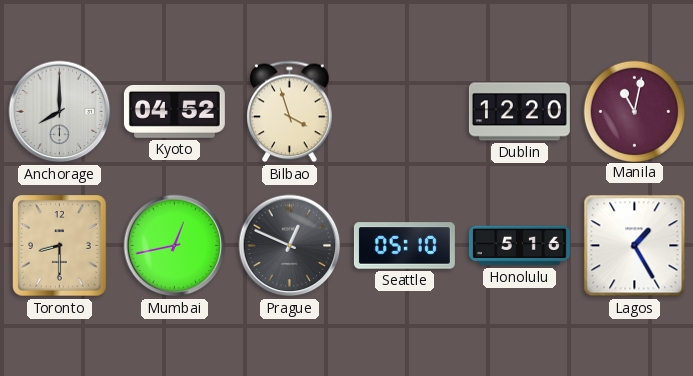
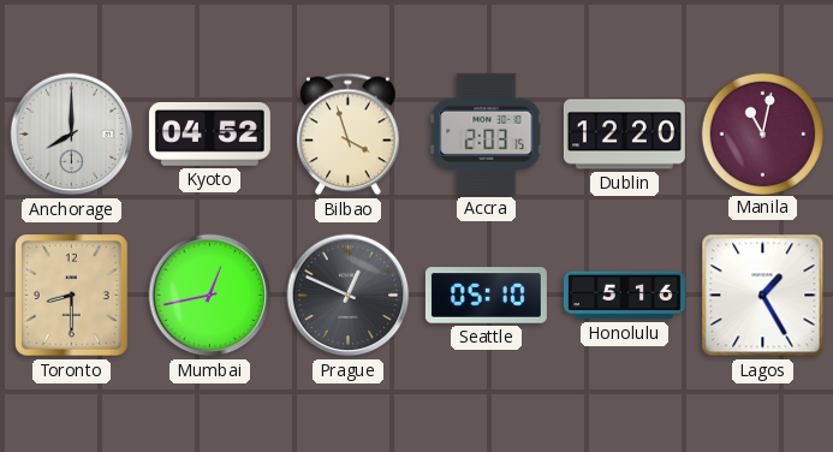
Accra: none -> 2:03
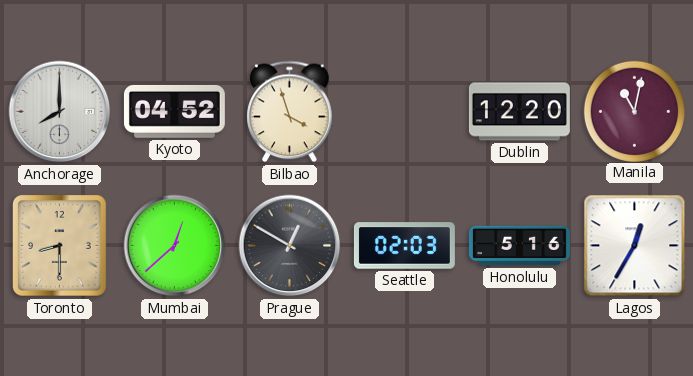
Accra: 2:03 -> none
Mumbai: 12:43 -> 12:38
Prague: 12:49 -> 12:50
Seattle: 05:10 -> 02:03
Lagos: 1:25 -> 12:35
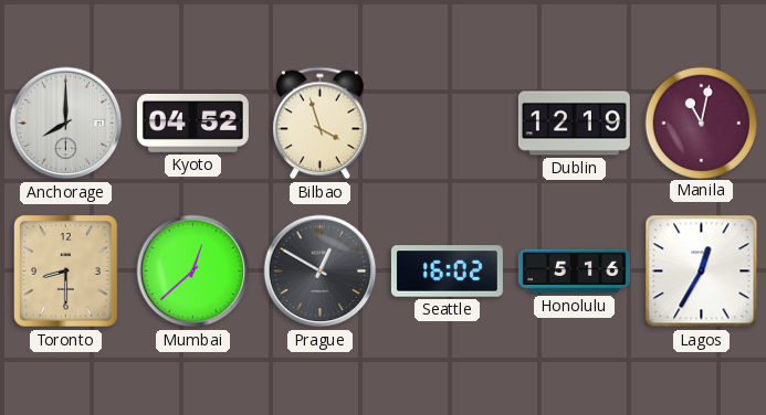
Dublin: 12:20 -> 12:19
Seattle: 02:03 -> 16:02
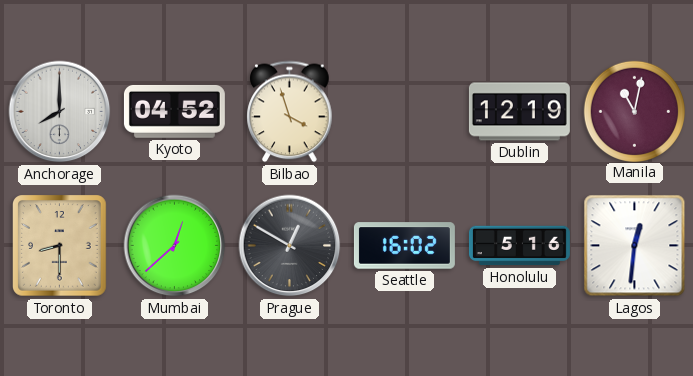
Lagos: 12:35 -> 12:31
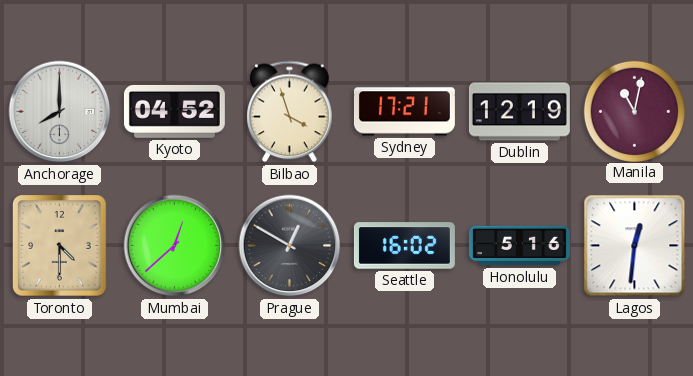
Sydney: none -> 17:21
Toronto: 8:30 -> 4:30
